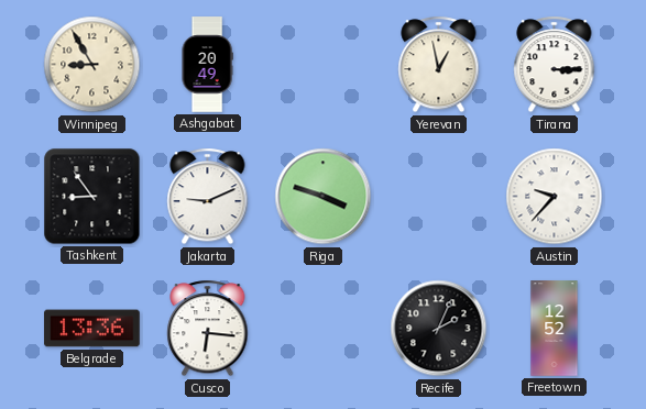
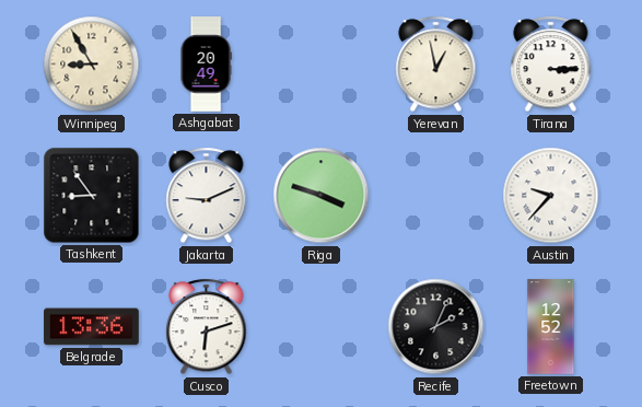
Cusco: 6:16 -> 6:12
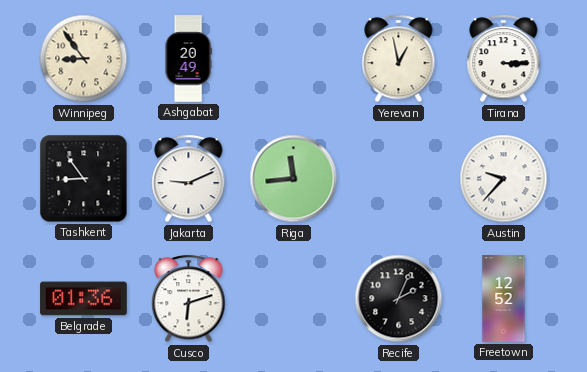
Winnipeg: 8:55 -> 8:54
Riga: 3:48 -> 11:44
Belgrade: 13:36 -> 01:36
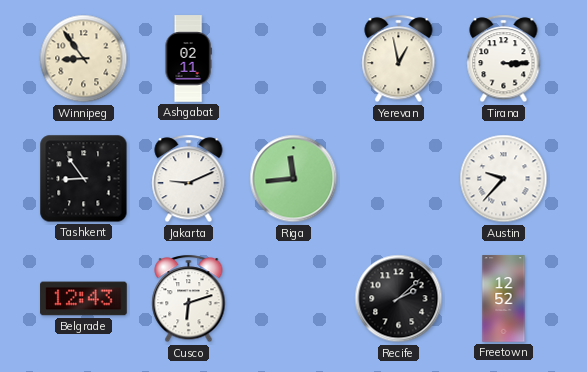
Ashgabat: 20:49 -> 02:11
Belgrade: 01:36 -> 12:43
Recife: 2:04 -> 2:08
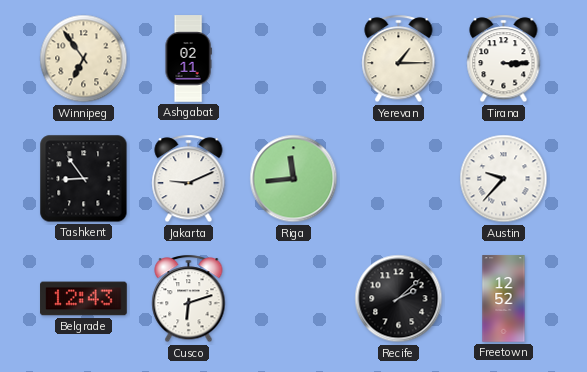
Winnipeg: 8:54 -> 6:54
Yerevan: 12:58 -> 1:15
